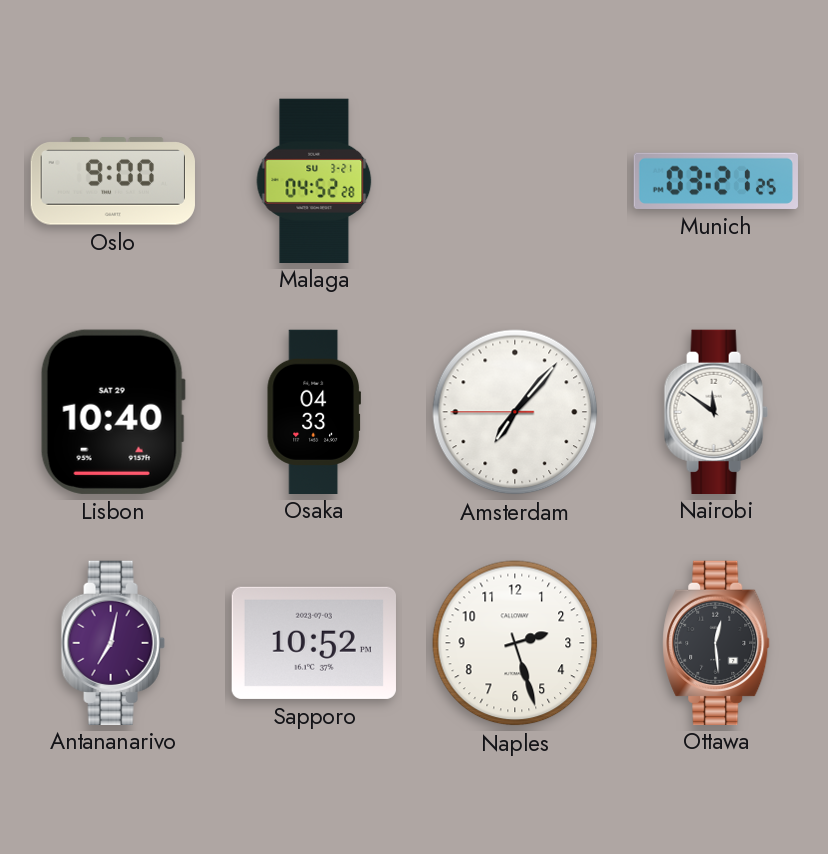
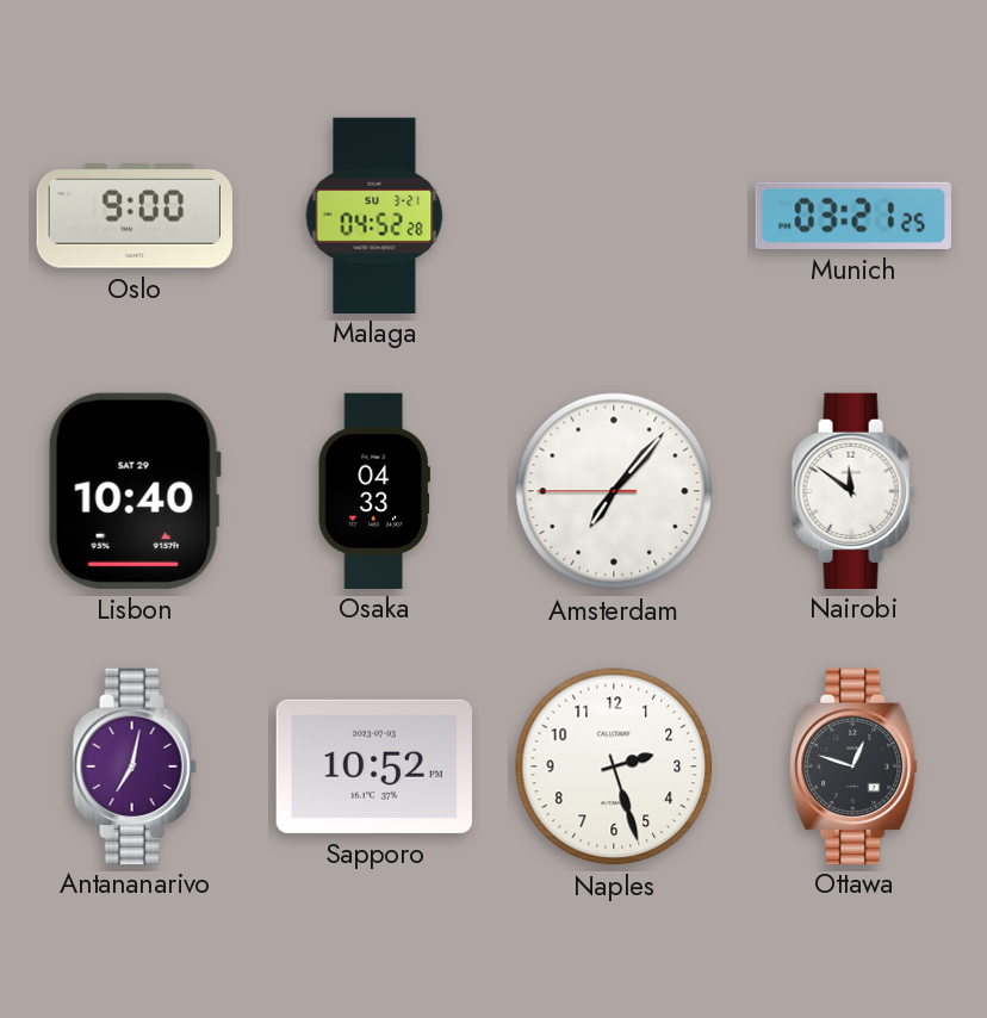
Ottawa: 12:29 -> 12:48
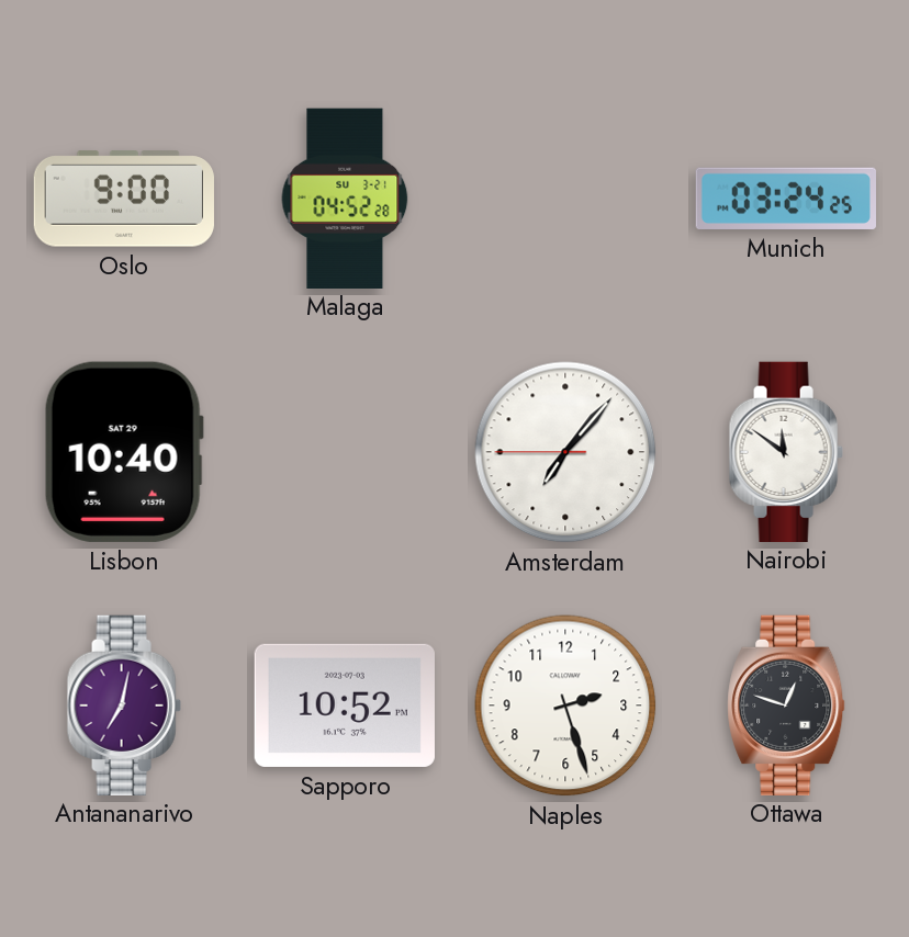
Munich: 03:21 -> 03:24
Osaka: 04:33 -> none
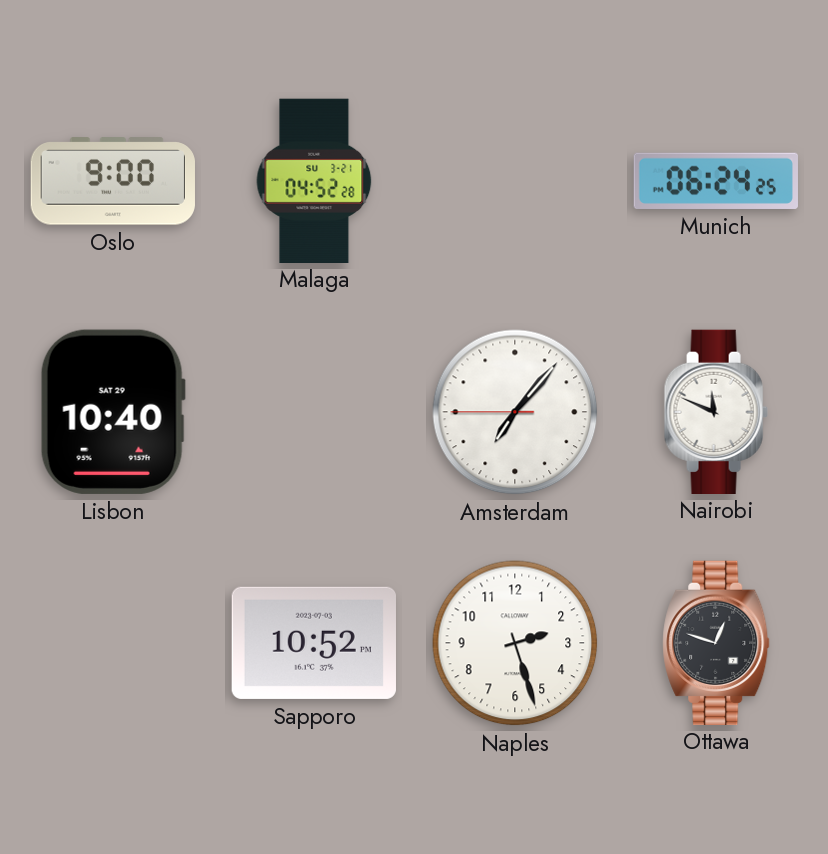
Munich: 03:24 -> 06:24
Nairobi: 11:51 -> 11:49
Antananarivo: 7:02 -> none
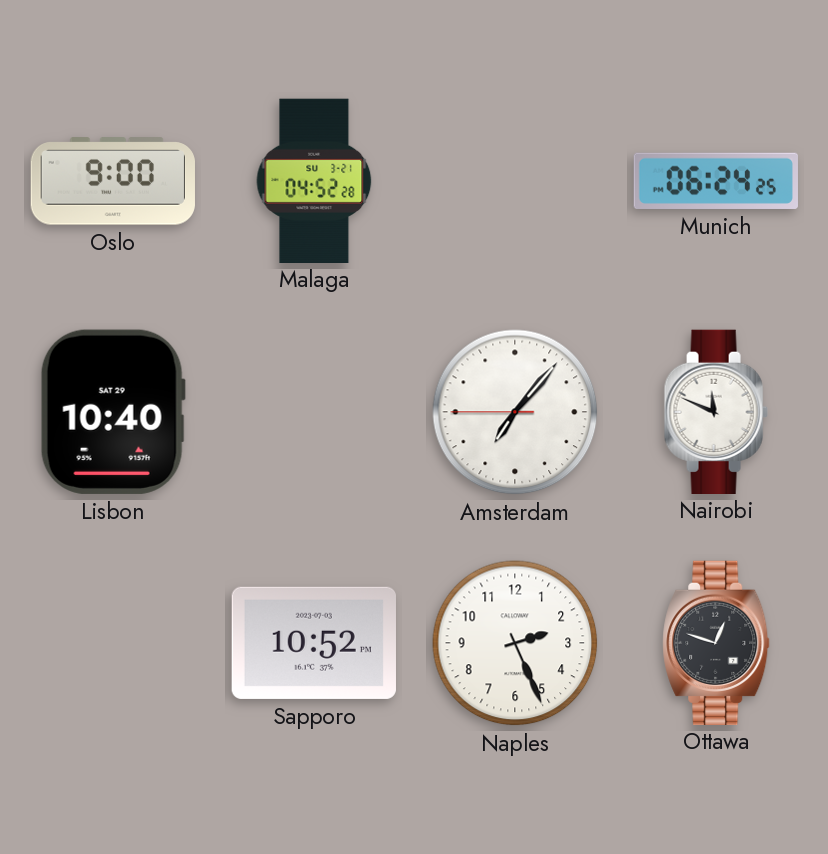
Naples: 2:27 -> 2:26
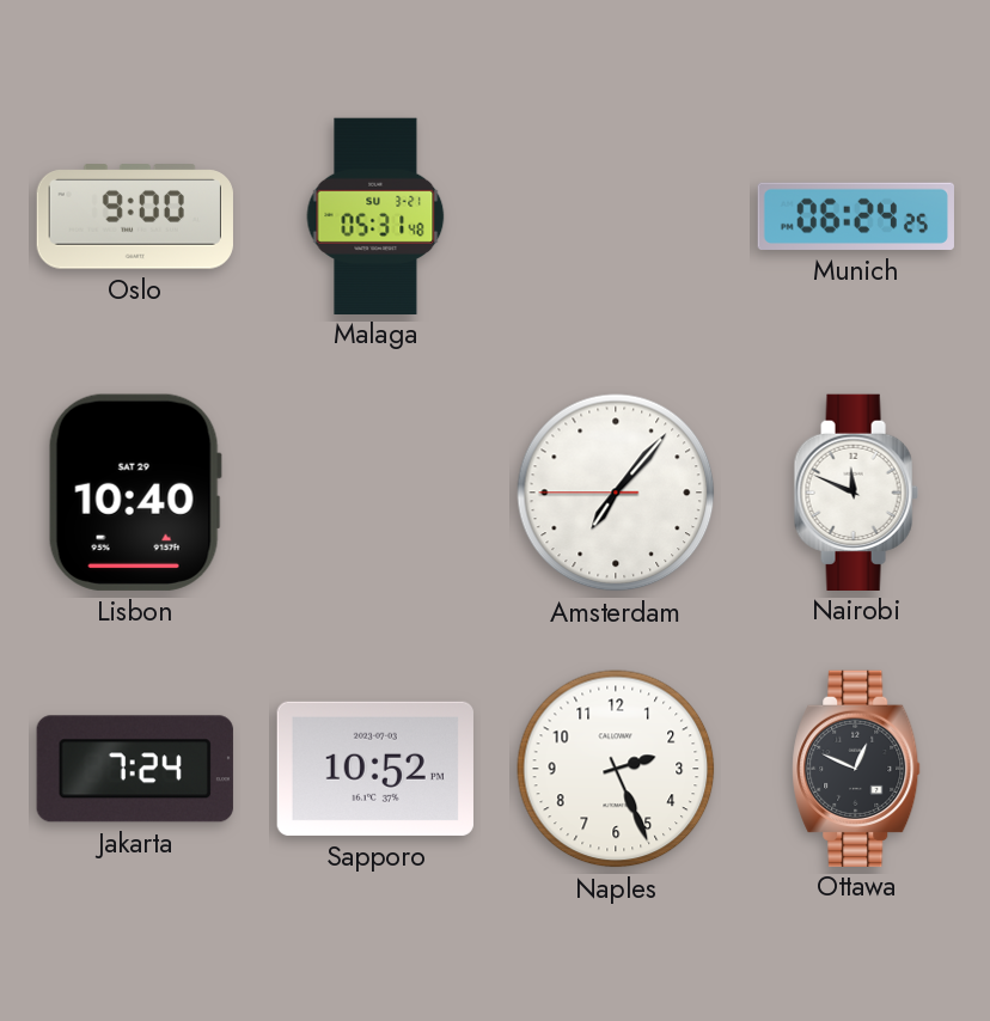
Malaga: 04:52 -> 05:31
Jakarta: none -> 7:24
Ottawa: 12:48 -> 12:49
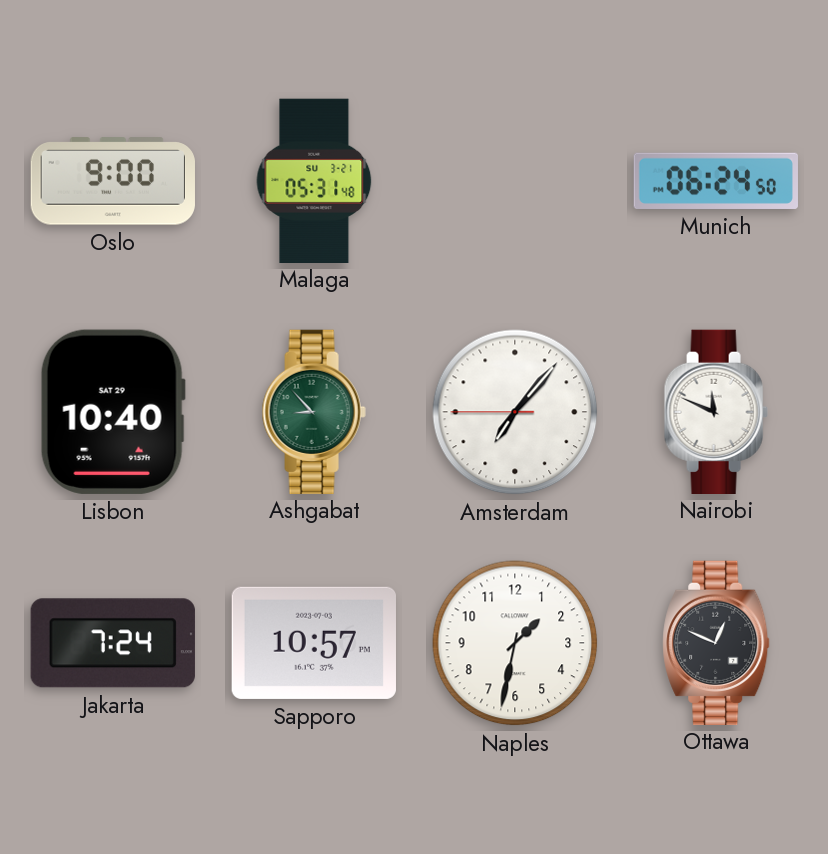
Munich: 06:24:25 -> 06:24:50
Ashgabat: none -> 8:53
Sapporo: 10:52 -> 10:57
Naples: 2:26 -> 1:32
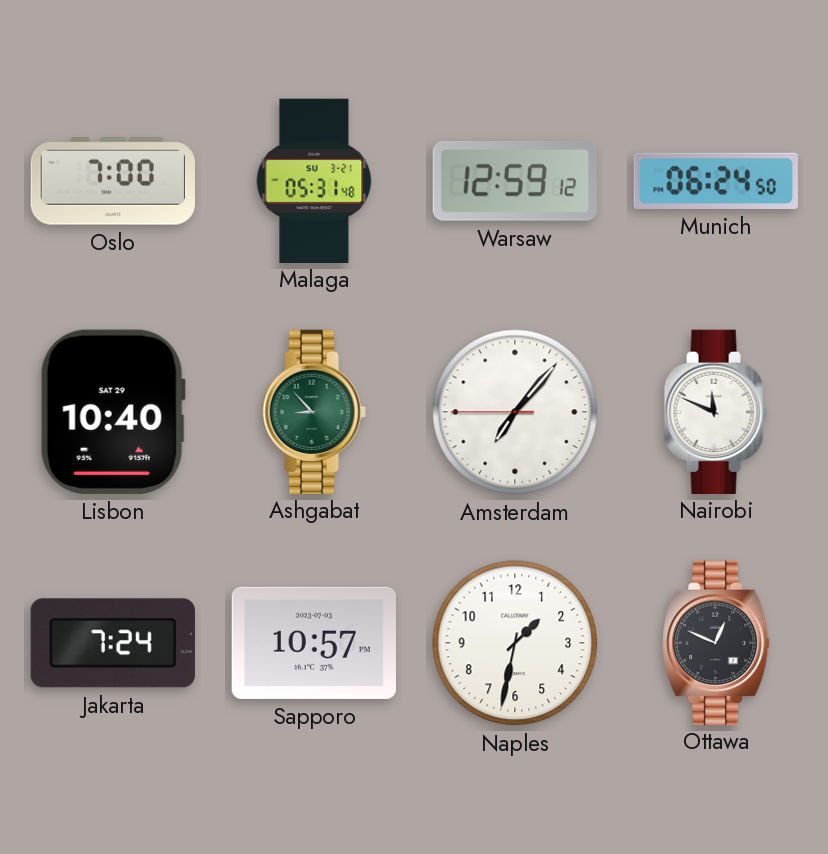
Oslo: 9:00 -> 7:00
Warsaw: none -> 12:59
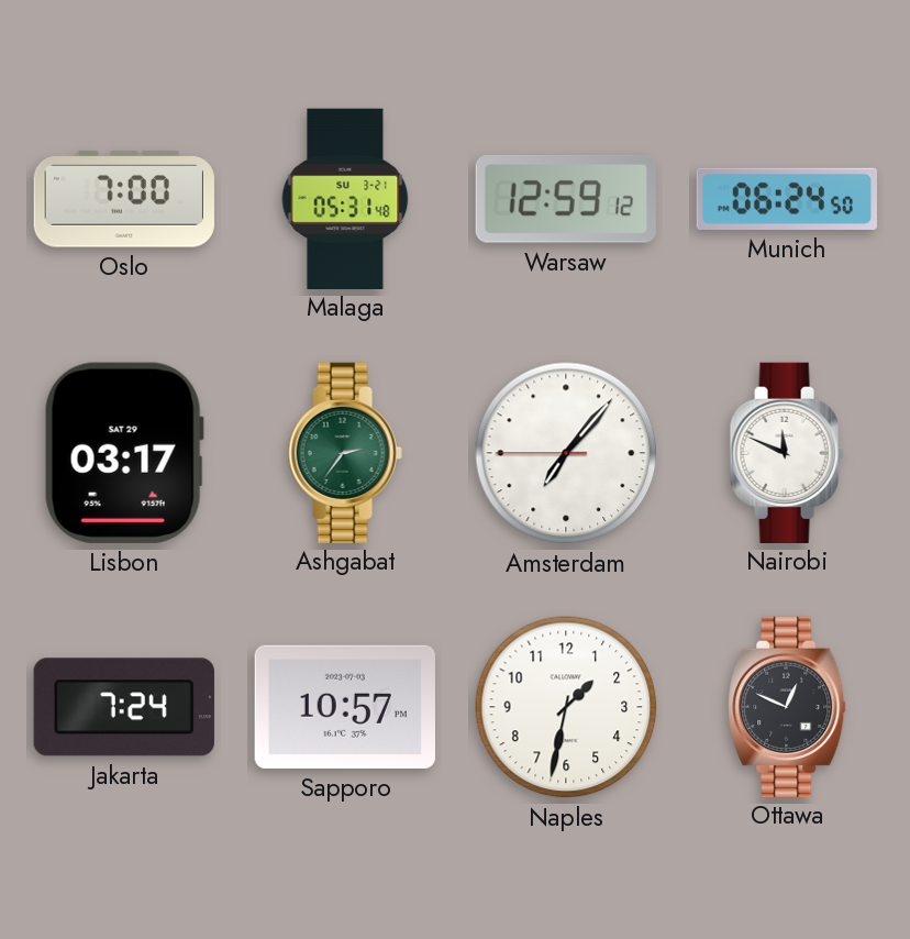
Lisbon: 10:40 -> 03:17
Ashgabat: 8:53 -> 2:36
